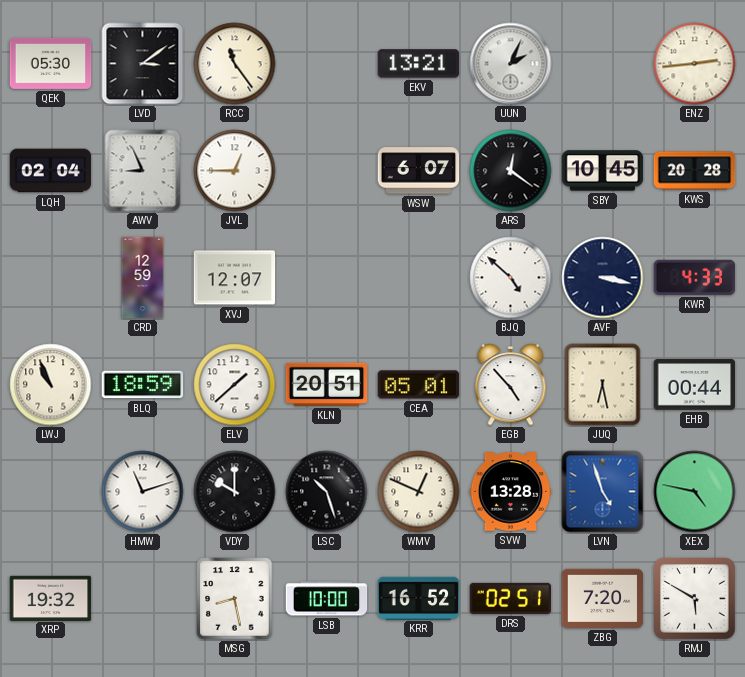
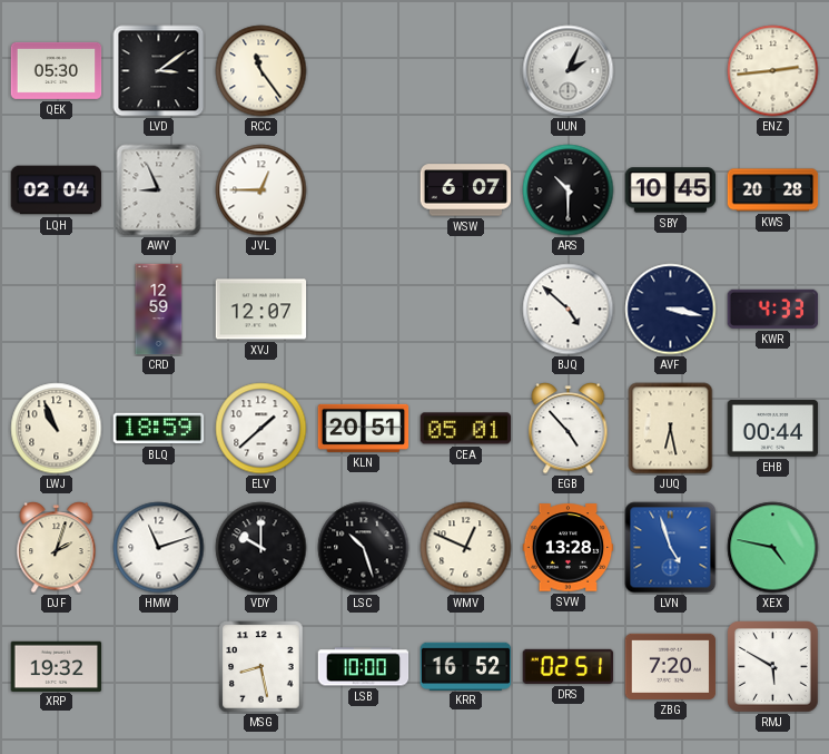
EKV: 13:21 -> none
ARS: 12:21 -> 10:30
DJF: none -> 2:03
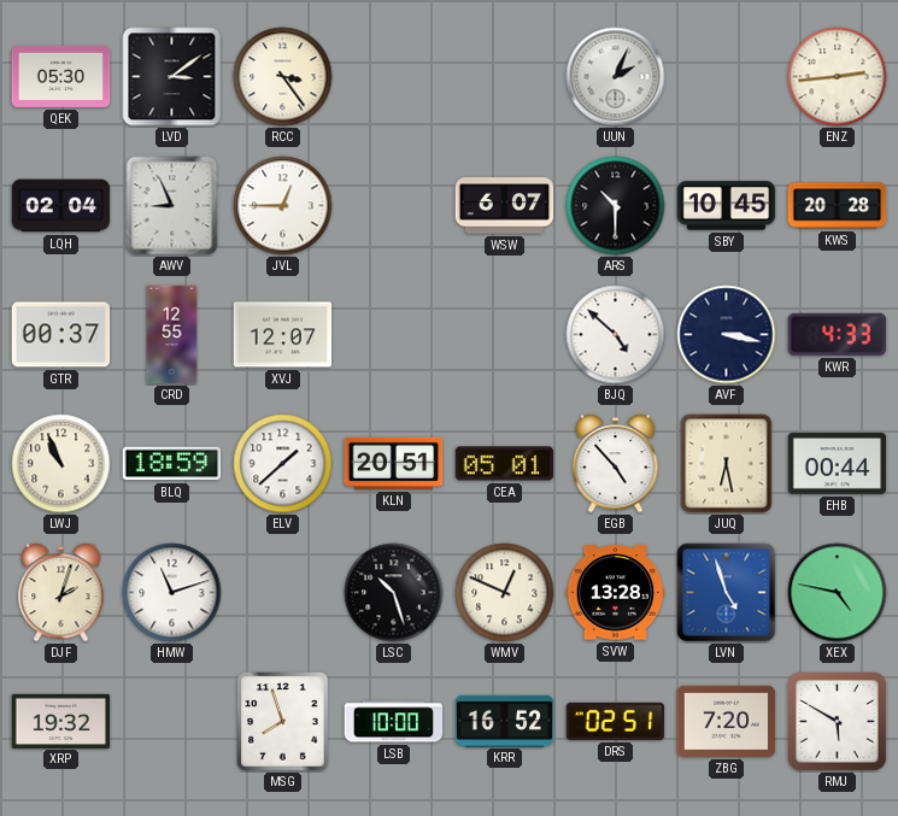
RCC: 11:24 -> 3:24
GTR: none -> 00:37
CRD: 12:59 -> 12:55
VDY: 10:00 -> none
MSG: 8:28 -> 7:57
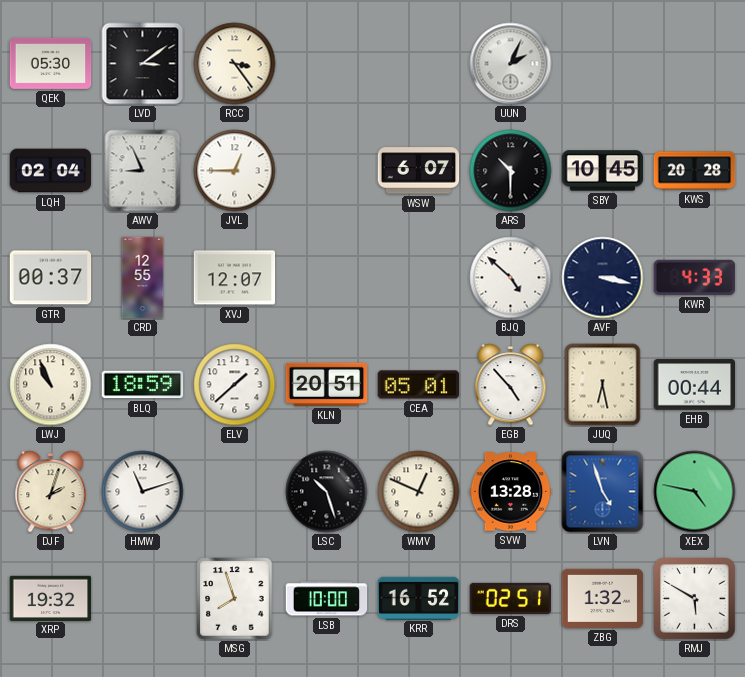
ENZ: 2:44 -> none
ZBG: 7:20 -> 1:32
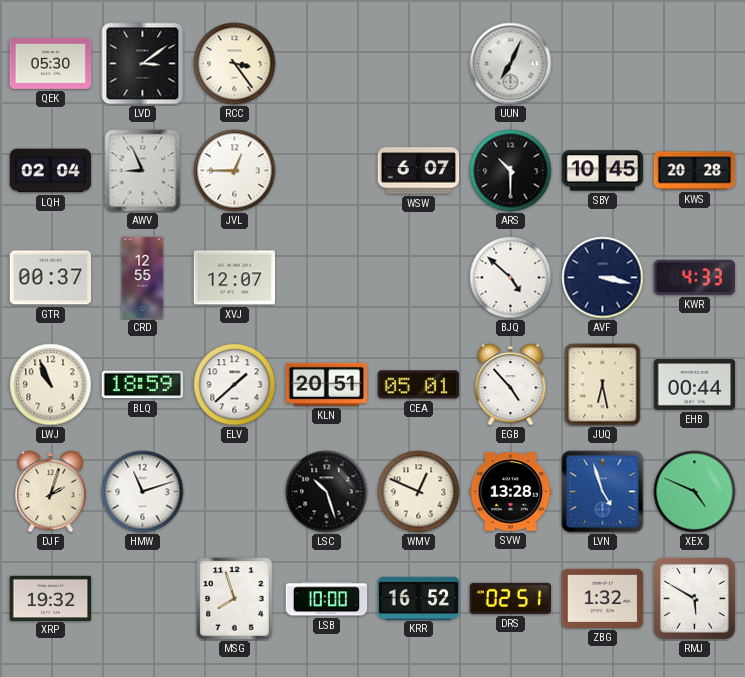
UUN: 2:04 -> 7:04
XEX: 4:47 -> 4:49
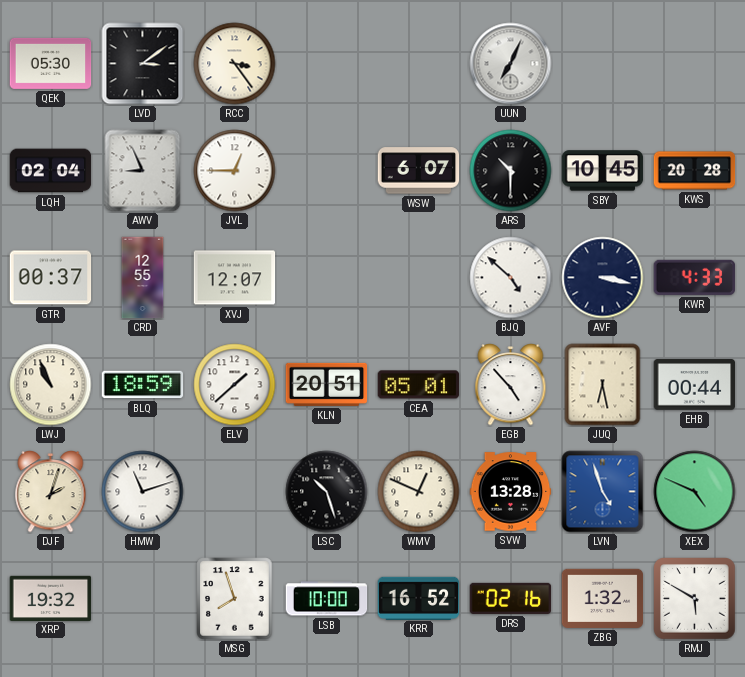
DRS: 02:51 -> 02:16
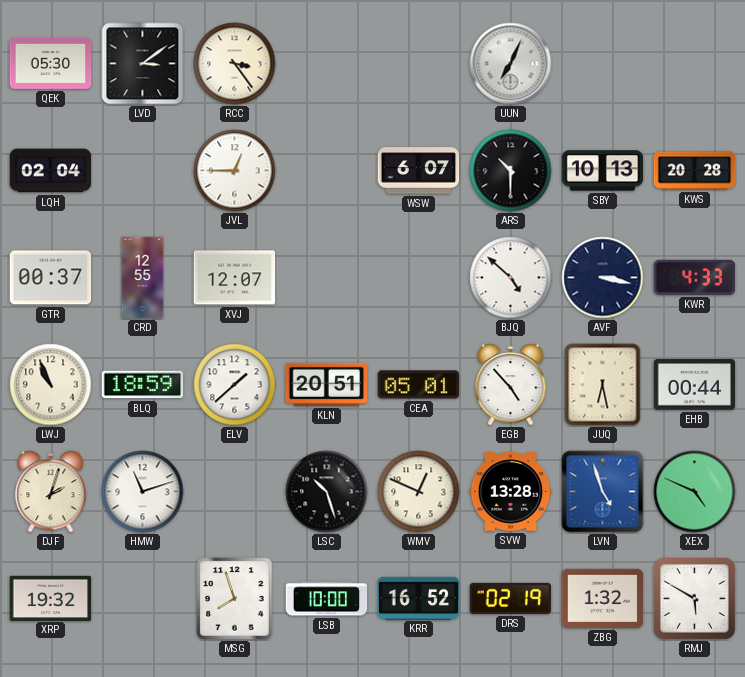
AWV: 8:56 -> none
SBY: 10:45 -> 10:13
DRS: 02:16 -> 02:19
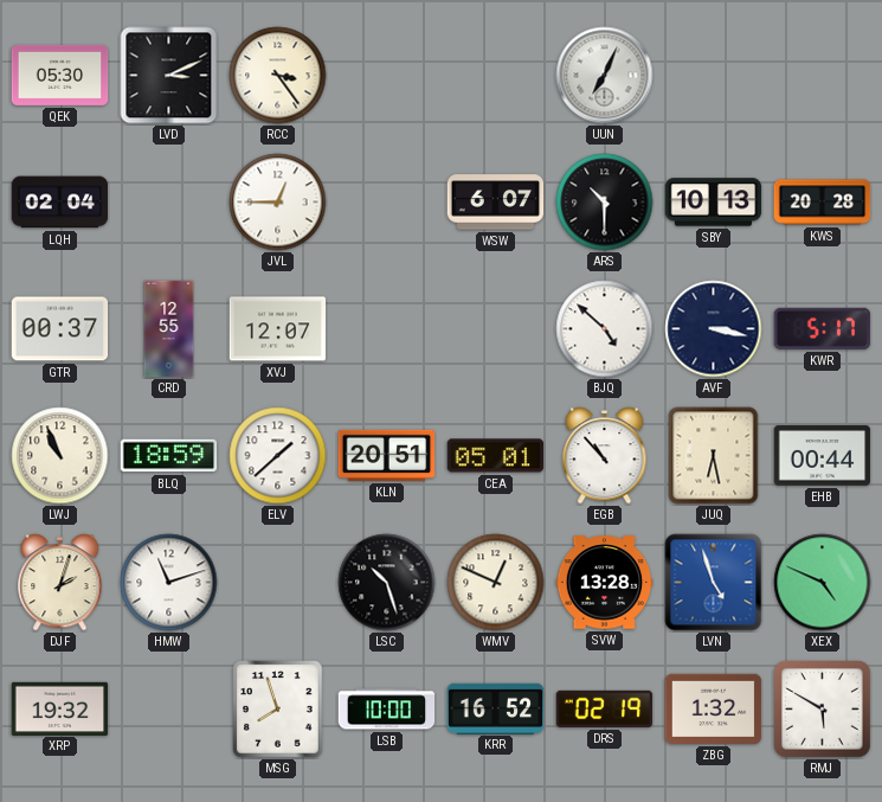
LVD: 3:09 -> 3:11
KWR: 4:33 -> 5:17
EGB: 4:53 -> 10:53
